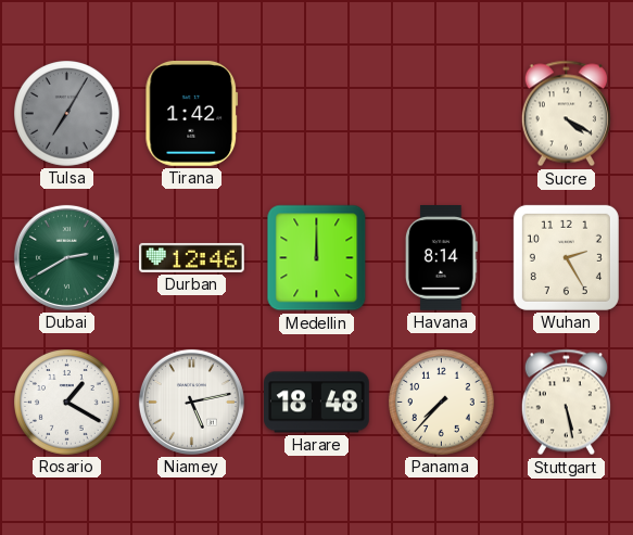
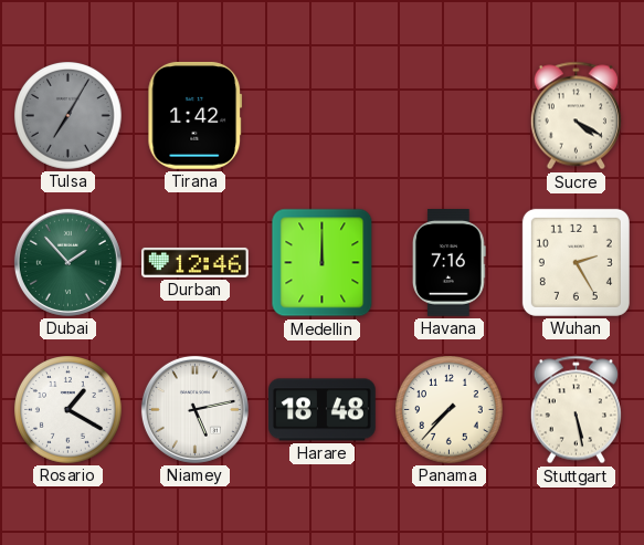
Dubai: 2:40 -> 1:53
Havana: 8:14 -> 7:16
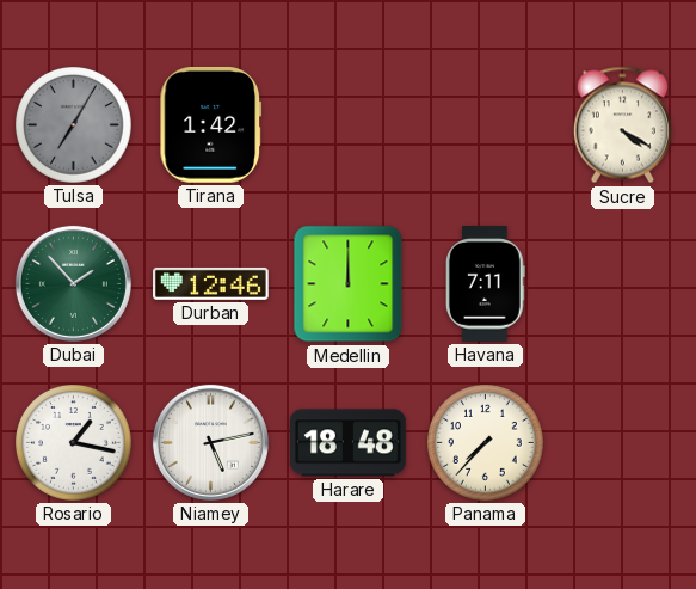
Havana: 7:16 -> 7:11
Wuhan: 2:25 -> none
Rosario: 1:20 -> 1:17
Stuttgart: 5:28 -> none
